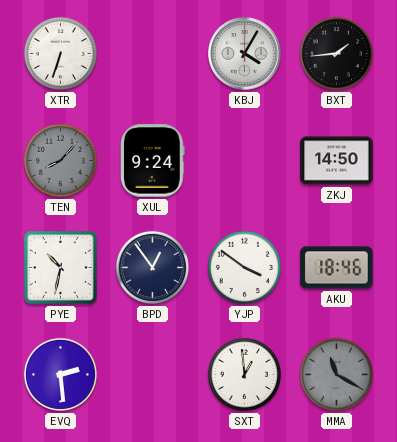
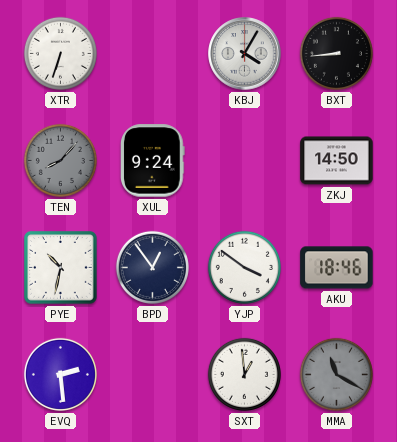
BXT: 1:44 -> 8:44
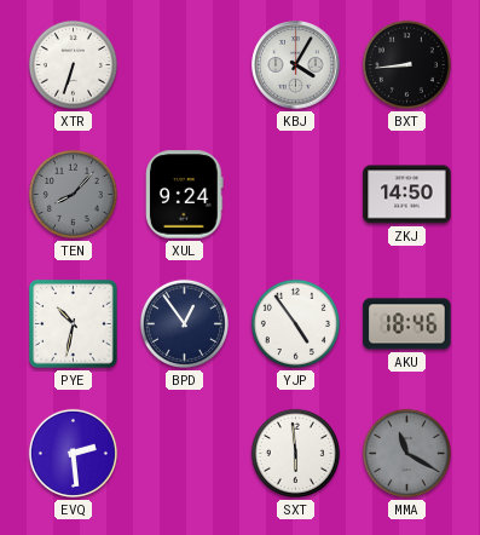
YJP: 3:51 -> 4:54
SXT: 12:59 -> 5:59
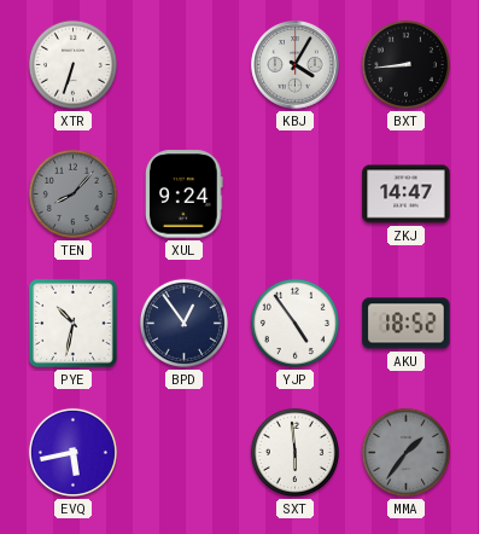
ZKJ: 14:50 -> 14:47
AKU: 18:46 -> 18:52
EVQ: 2:29 -> 5:43
MMA: 11:20 -> 1:36
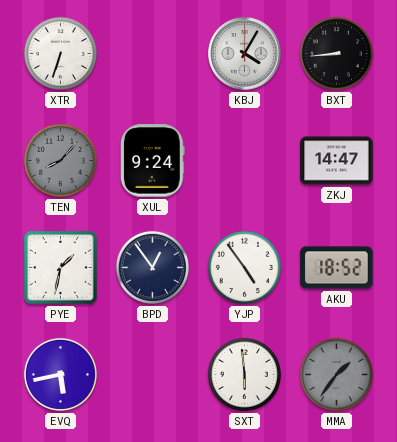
PYE: 10:32 -> 1:32
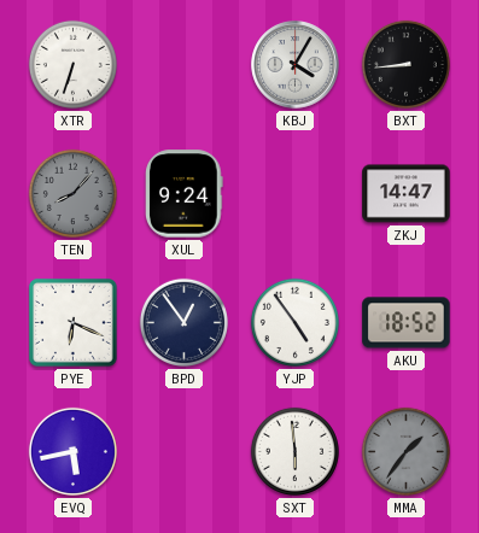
PYE: 1:32 -> 6:19
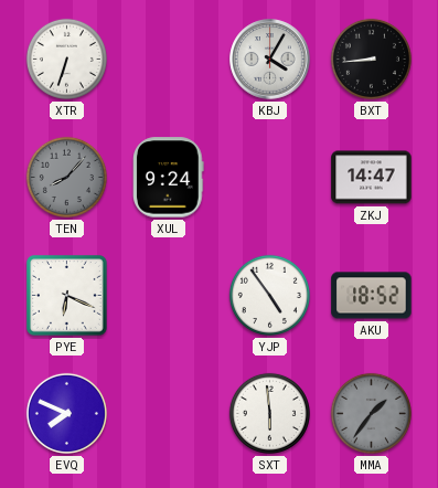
BPD: 12:54 -> none
EVQ: 5:43 -> 7:49
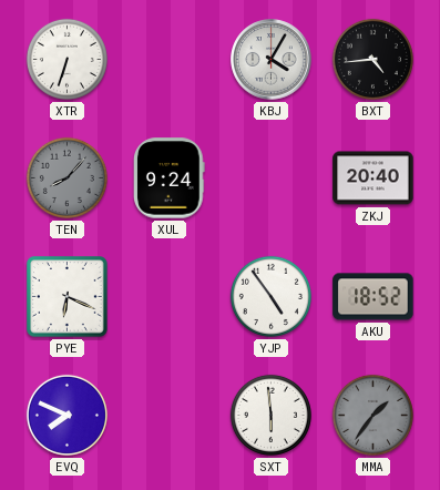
BXT: 8:44 -> 4:44
ZKJ: 14:47 -> 20:40
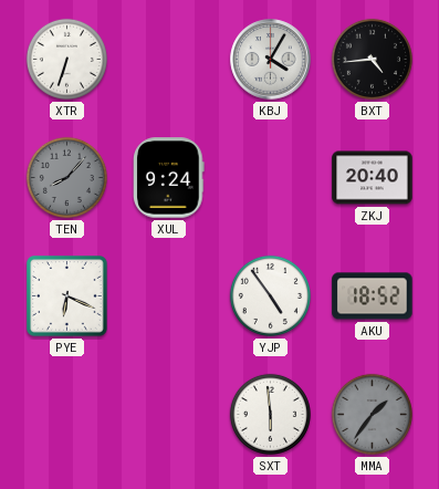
EVQ: 7:49 -> none
